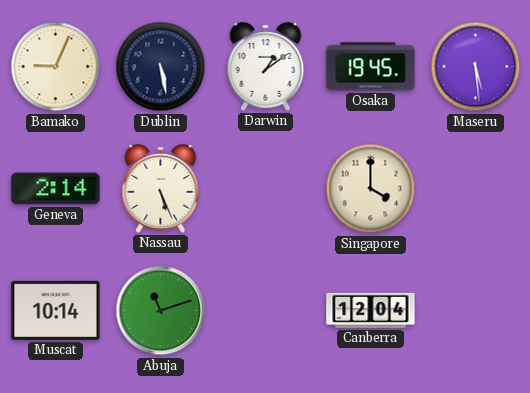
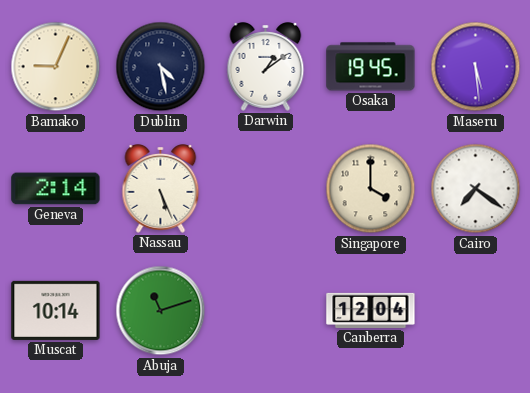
Dublin: 5:28 -> 4:28
Cairo: none -> 7:21
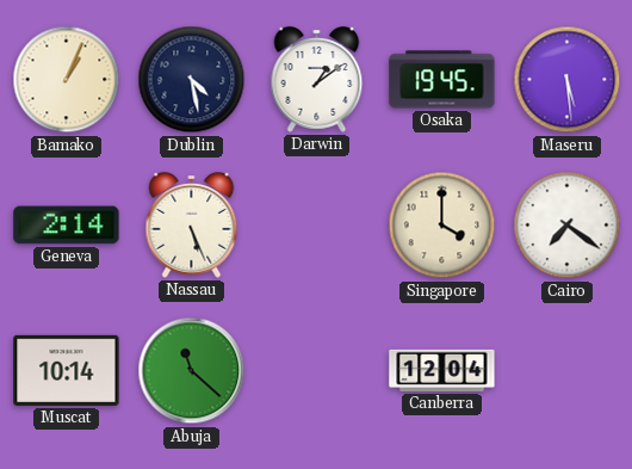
Bamako: 9:04 -> 1:04
Abuja: 11:12 -> 11:22
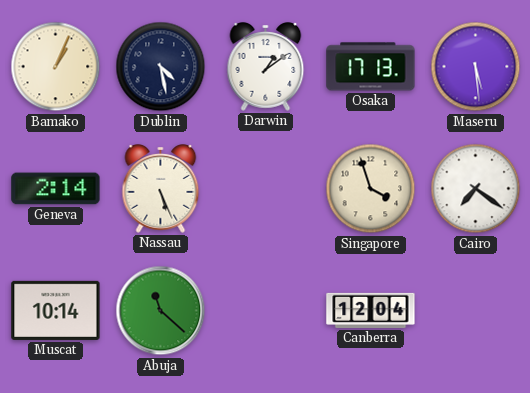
Osaka: 19:45 -> 17:13
Singapore: 4:00 -> 3:57
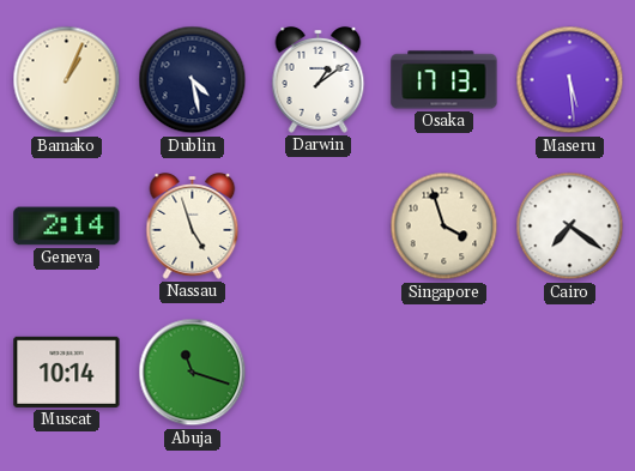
Nassau: 5:26 -> 4:57
Abuja: 11:22 -> 11:18
Canberra: 12:04 -> none
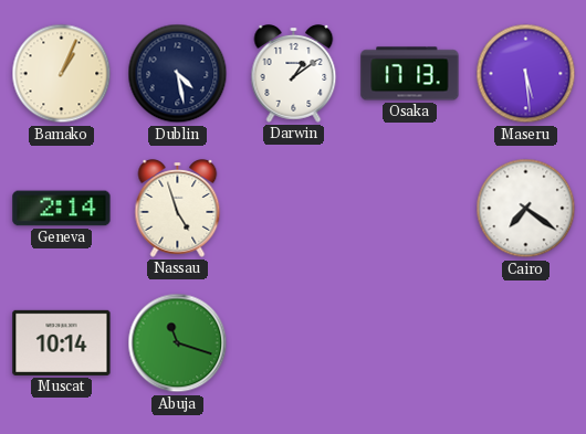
Singapore: 3:57 -> none
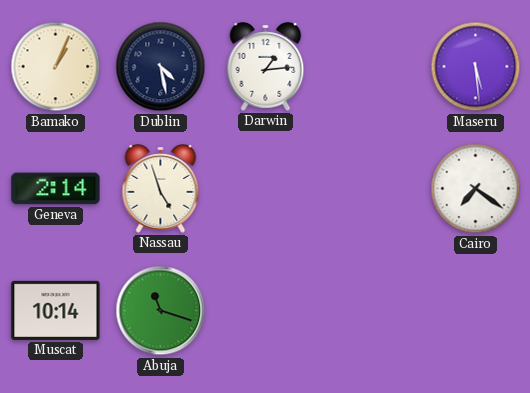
Darwin: 1:09 -> 1:14
Osaka: 17:13 -> none
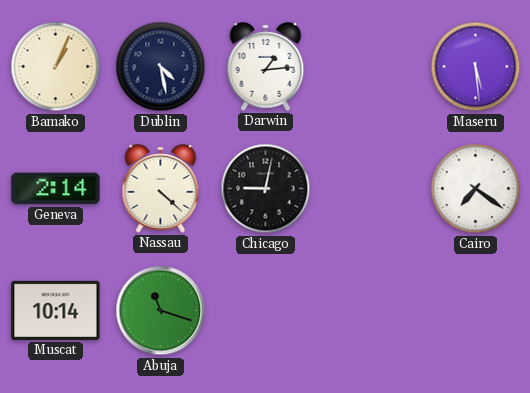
Nassau: 4:57 -> 4:22
Chicago: none -> 9:02
